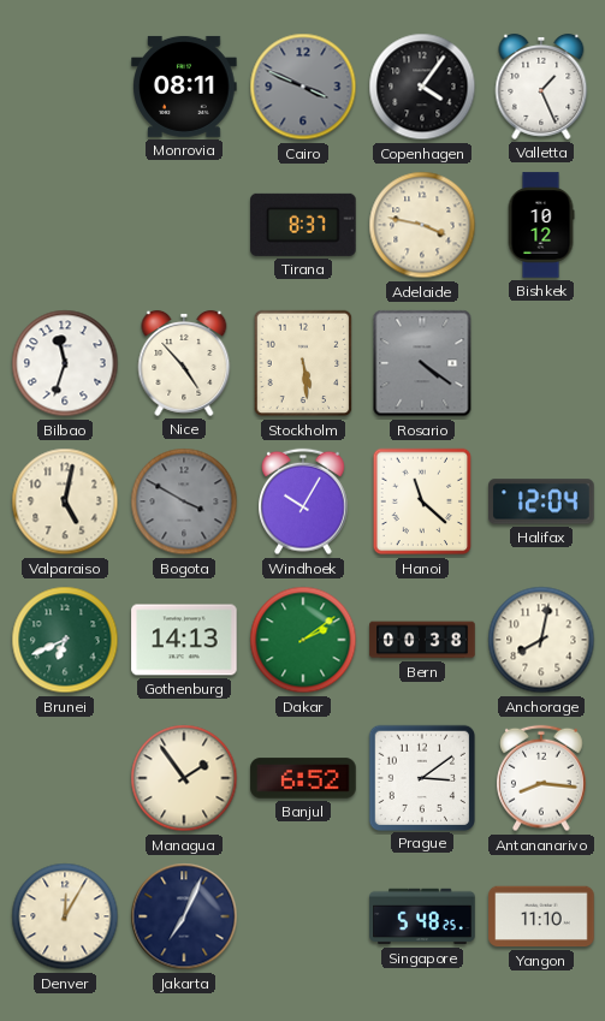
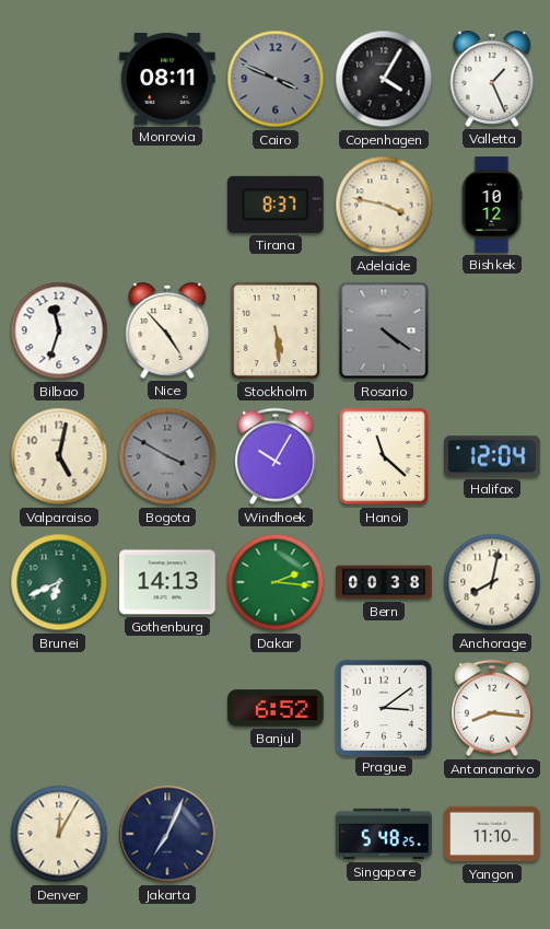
Copenhagen: 4:06 -> 4:05
Dakar: 2:09 -> 2:16
Managua: 1:54 -> none
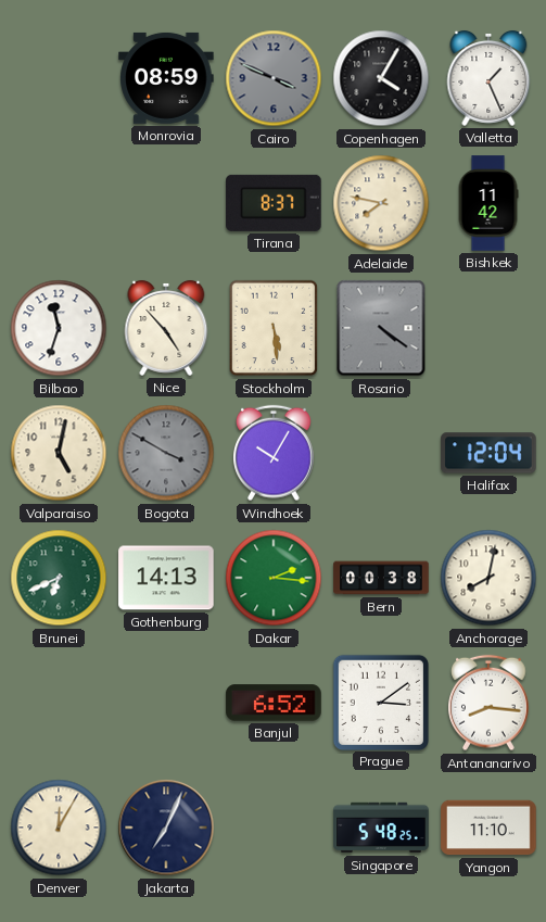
Monrovia: 08:11 -> 08:59
Adelaide: 3:47 -> 7:47
Bishkek: 10:12 -> 11:42
Hanoi: 11:22 -> none
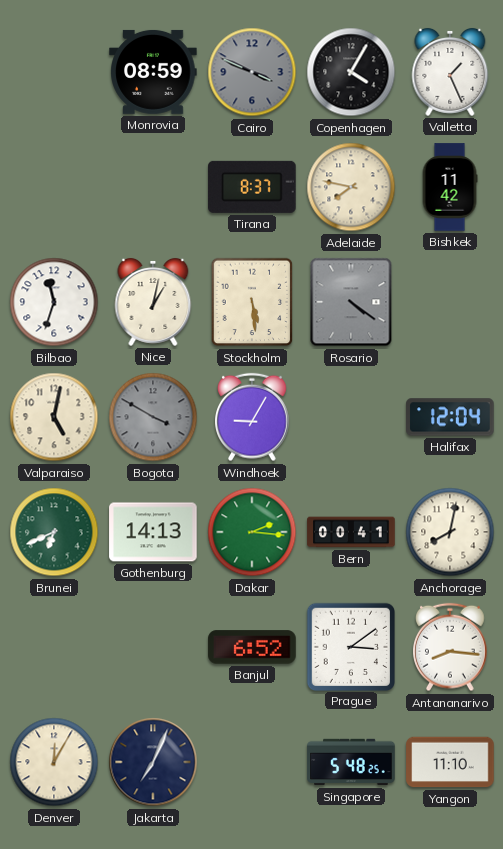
Nice: 4:53 -> 1:02
Windhoek: 10:05 -> 9:05
Bern: 00:38 -> 00:41
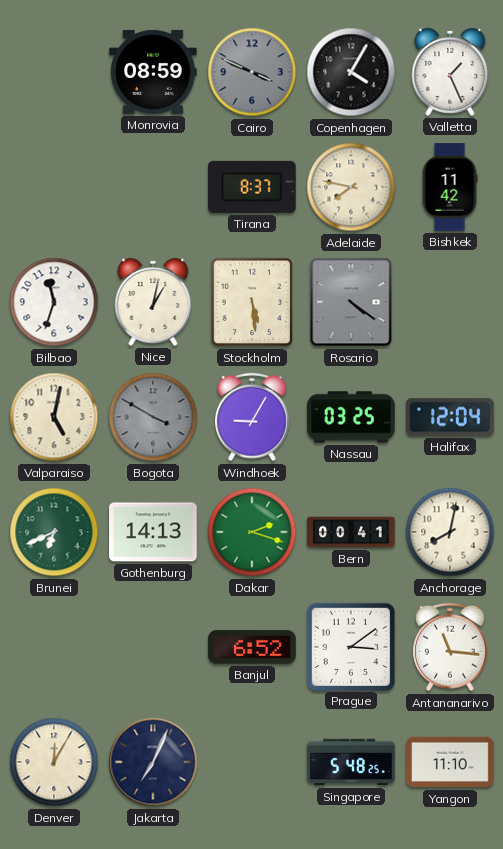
Nassau: none -> 03:25
Dakar: 2:16 -> 2:18
Antananarivo: 8:16 -> 11:16
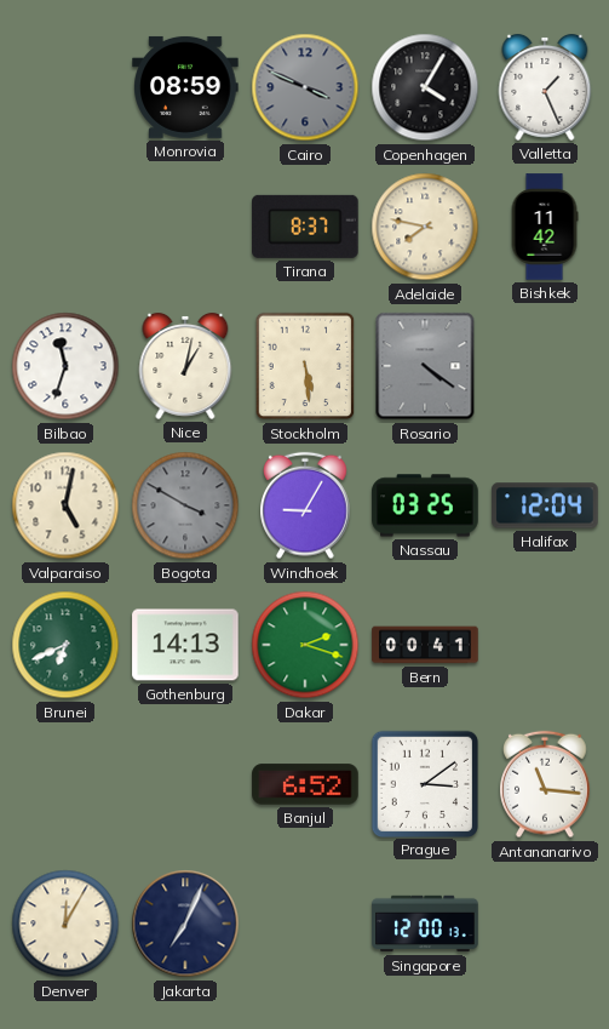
Anchorage: 8:02 -> none
Singapore: 5:48 -> 12:00
Yangon: 11:10 -> none
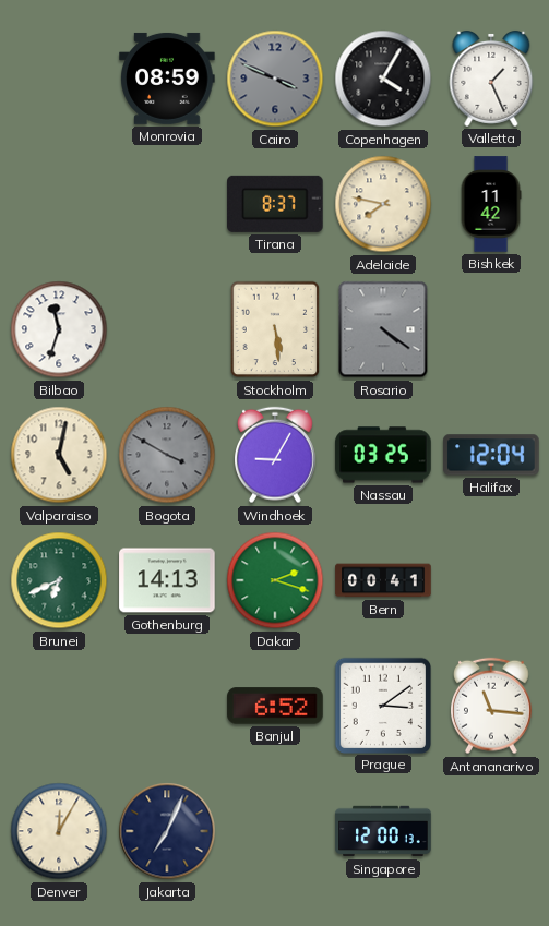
Nice: 1:02 -> none
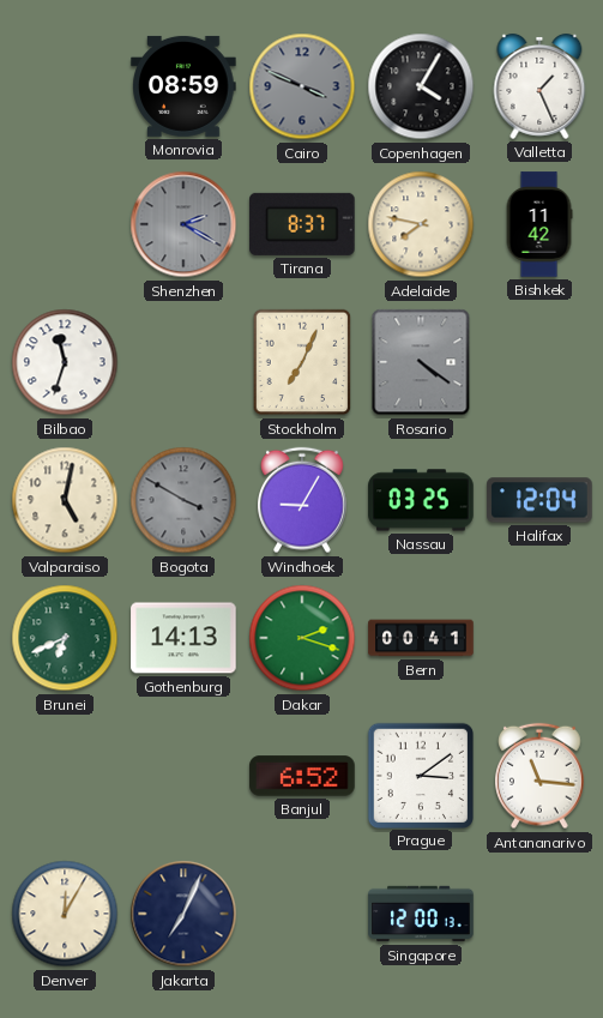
Shenzhen: none -> 2:20
Stockholm: 5:29 -> 7:04
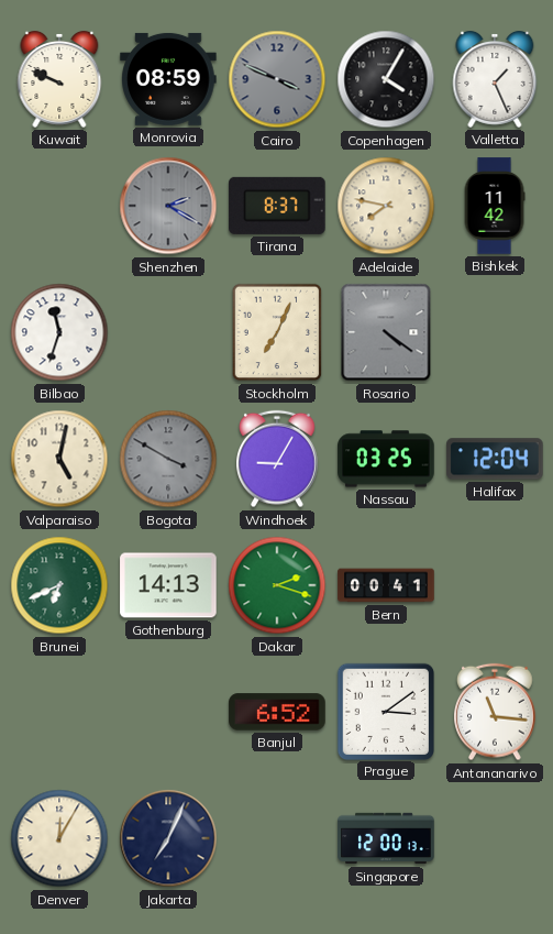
Kuwait: none -> 9:49
